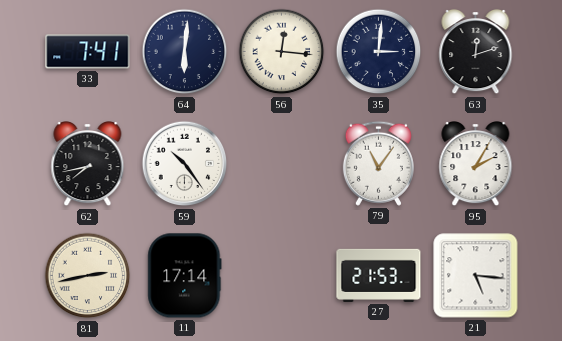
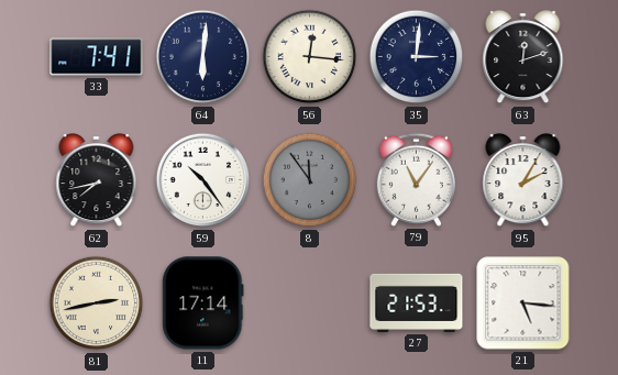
8: none -> 11:54
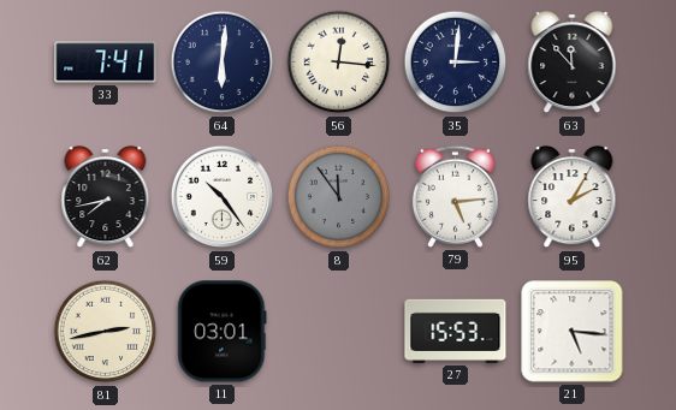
63: 12:12 -> 11:53
79: 11:06 -> 5:14
11: 17:14 -> 03:01
27: 21:53 -> 15:53
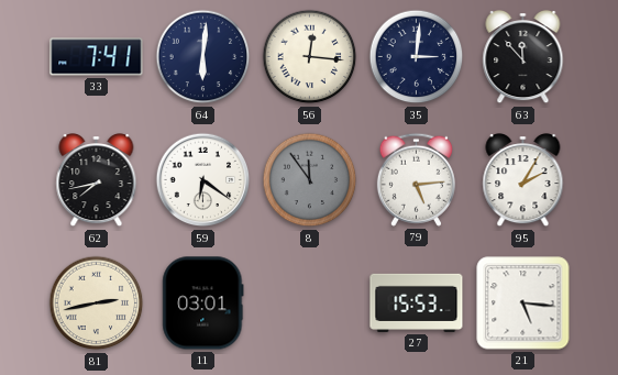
59: 10:24 -> 6:21
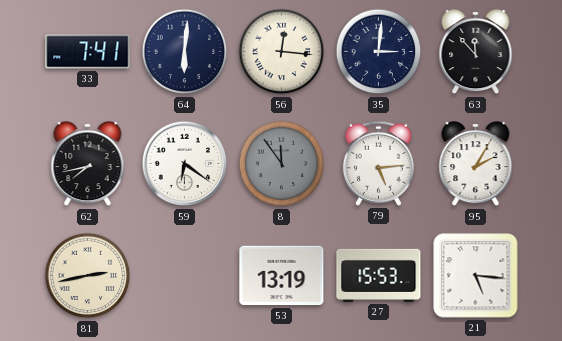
11: 03:01 -> none
53: none -> 13:19
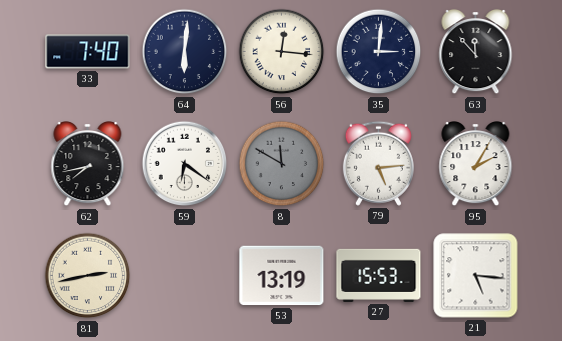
33: 7:41 -> 7:40
8: 11:54 -> 11:50
